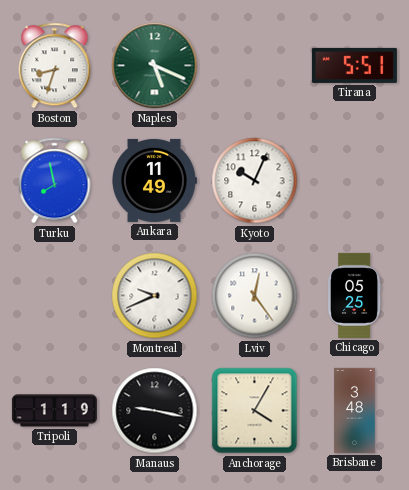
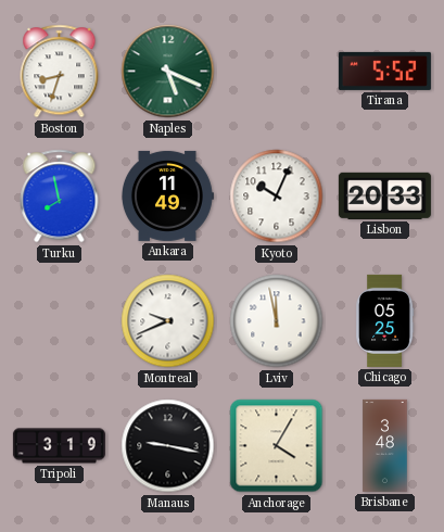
Tirana: 5:51 -> 5:52
Lisbon: none -> 20:33
Lviv: 12:24 -> 11:58
Tripoli: 1:19 -> 3:19
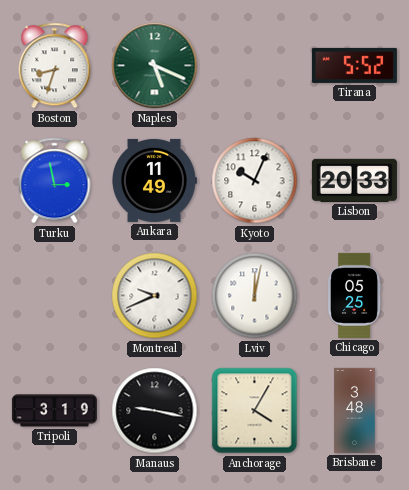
Turku: 7:58 -> 2:58
Lviv: 11:58 -> 12:02
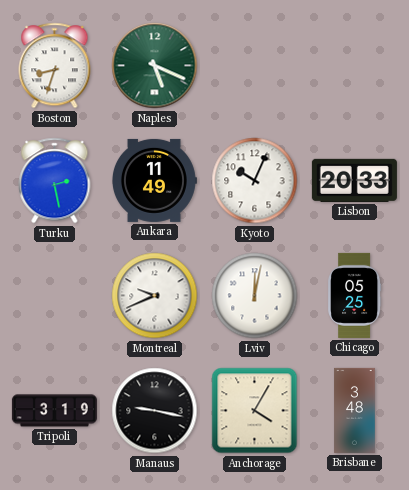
Tirana: 5:52 -> none
Turku: 2:58 -> 2:28
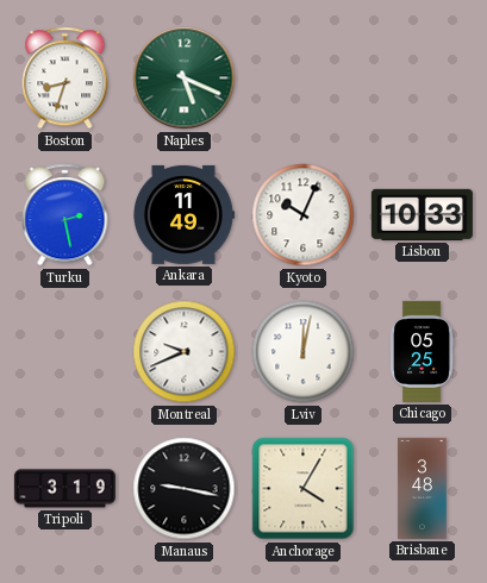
Lisbon: 20:33 -> 10:33
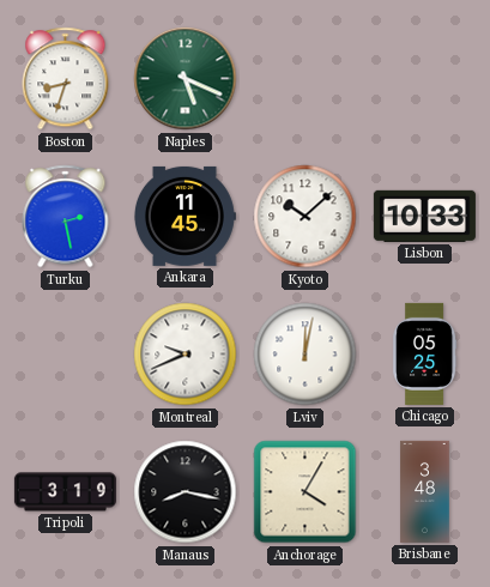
Ankara: 11:49 -> 11:45
Kyoto: 10:04 -> 10:08
Manaus: 9:17 -> 8:17
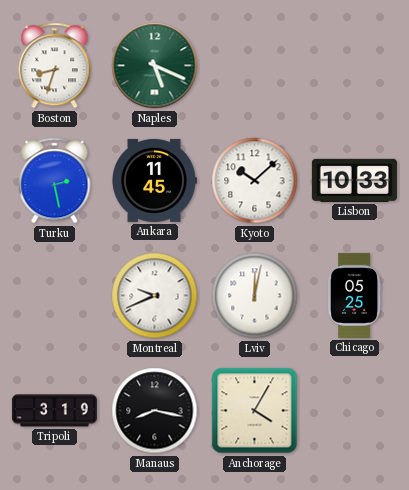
Brisbane: 3:48 -> none
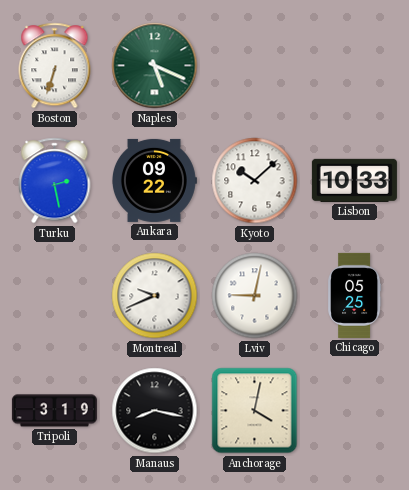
Boston: 8:33 -> 6:33
Ankara: 11:45 -> 09:22
Lviv: 12:02 -> 9:02
Anchorage: 4:05 -> 4:02
